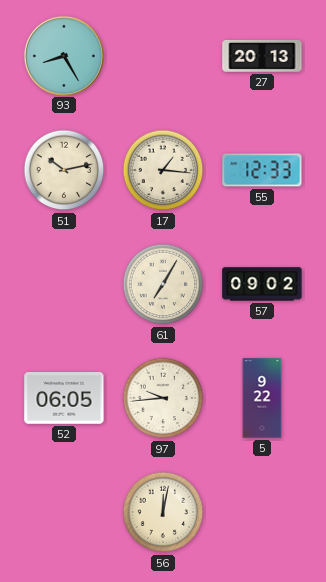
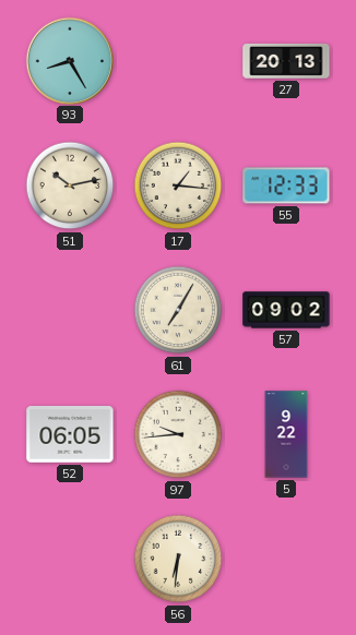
56: 12:02 -> 6:31
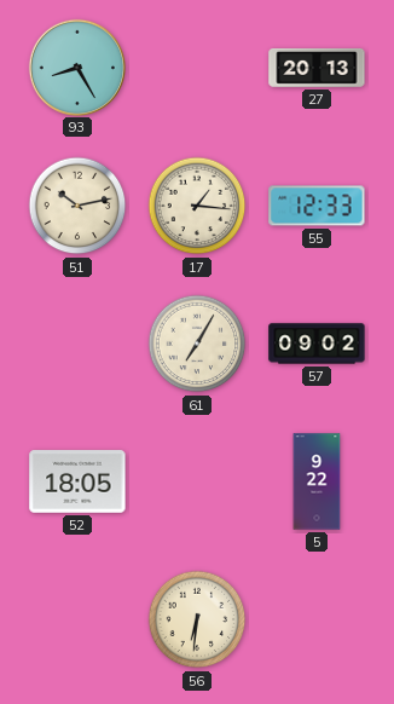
52: 06:05 -> 18:05
97: 9:44 -> none
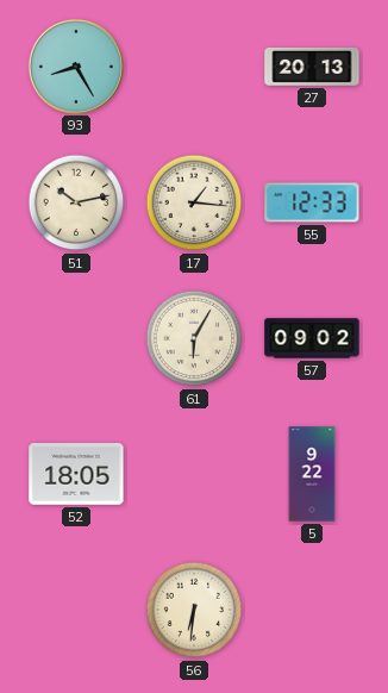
61: 7:05 -> 6:05
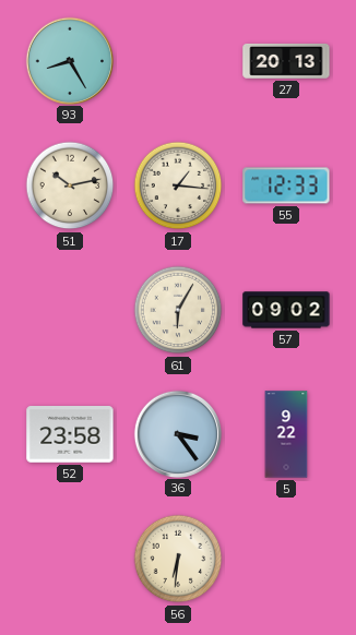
52: 18:05 -> 23:58
36: none -> 3:24
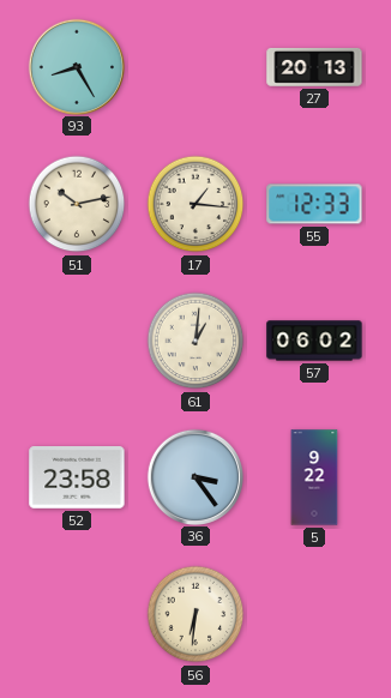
61: 6:05 -> 1:01
57: 09:02 -> 06:02
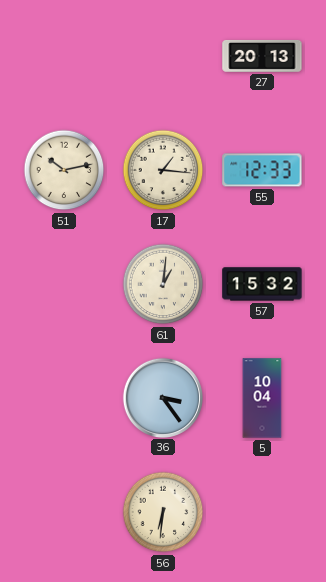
93: 8:25 -> none
57: 06:02 -> 15:32
52: 23:58 -> none
5: 9:22 -> 10:04
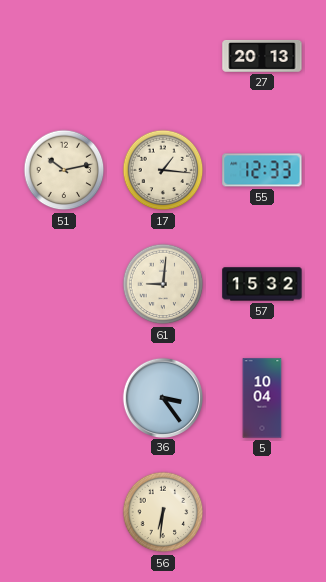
61: 1:01 -> 9:01
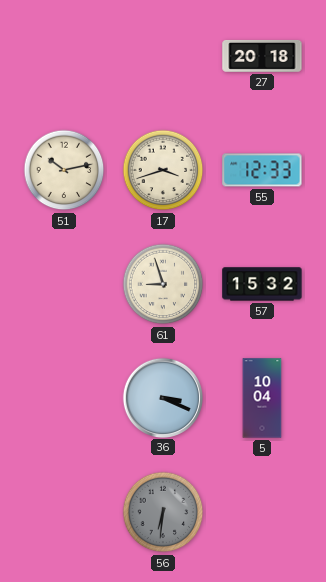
27: 20:13 -> 20:18
17: 1:16 -> 3:42
61: 9:01 -> 8:57
36: 3:24 -> 3:19
56 dial: cream -> grey
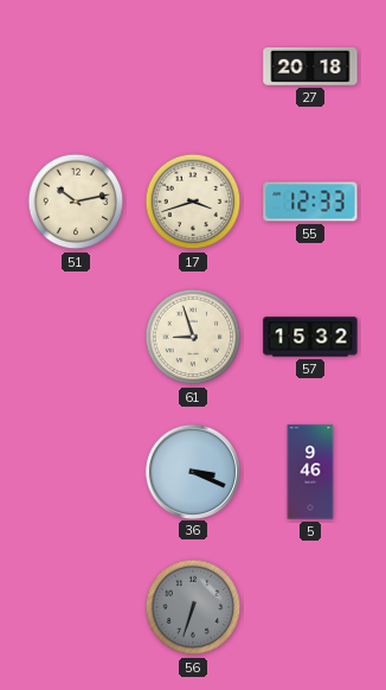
5: 10:04 -> 9:46
56: 6:31 -> 6:33
